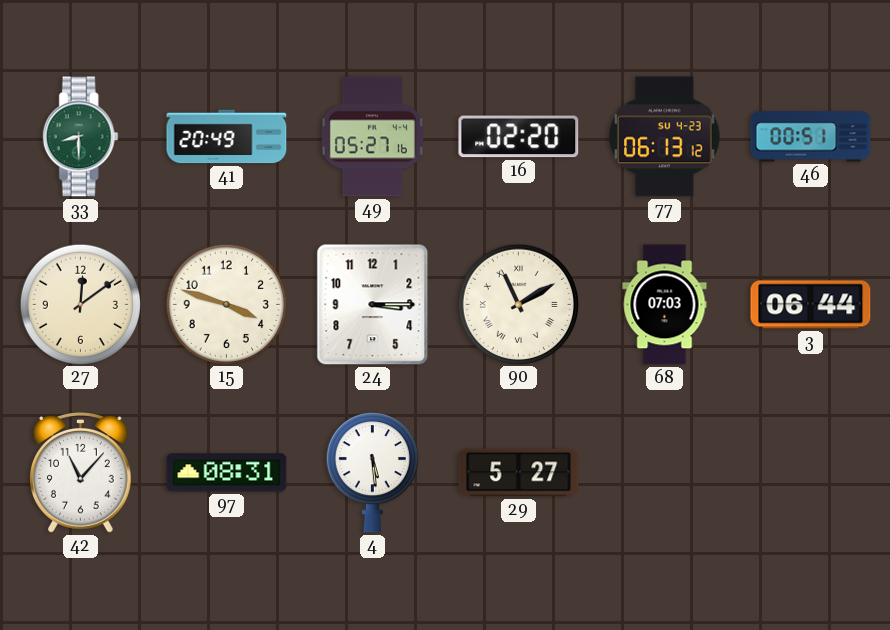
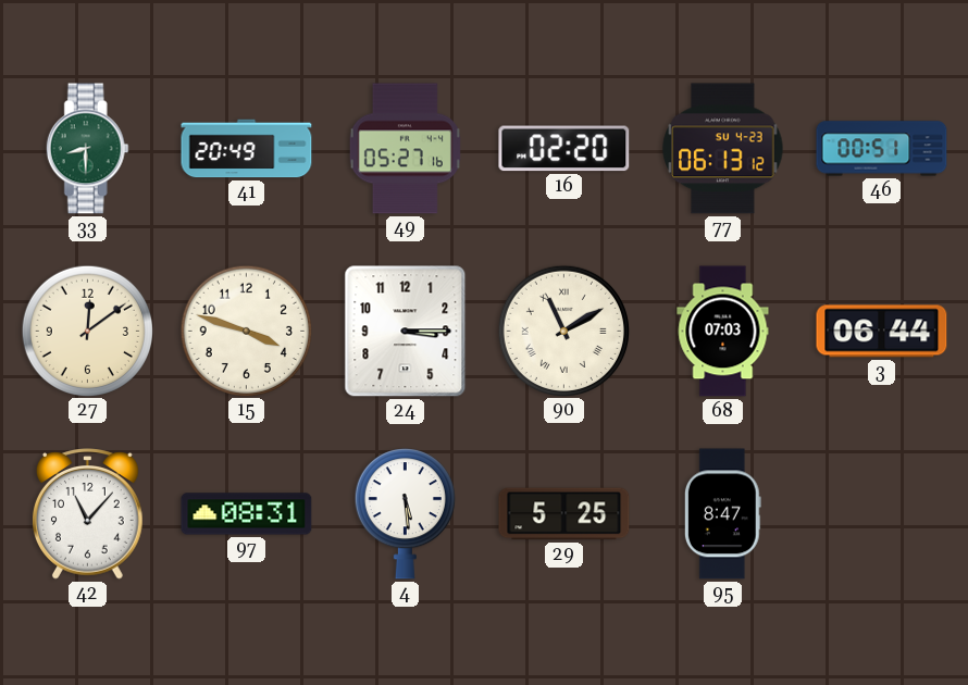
29: 5:27 -> 5:25
95: none -> 8:47
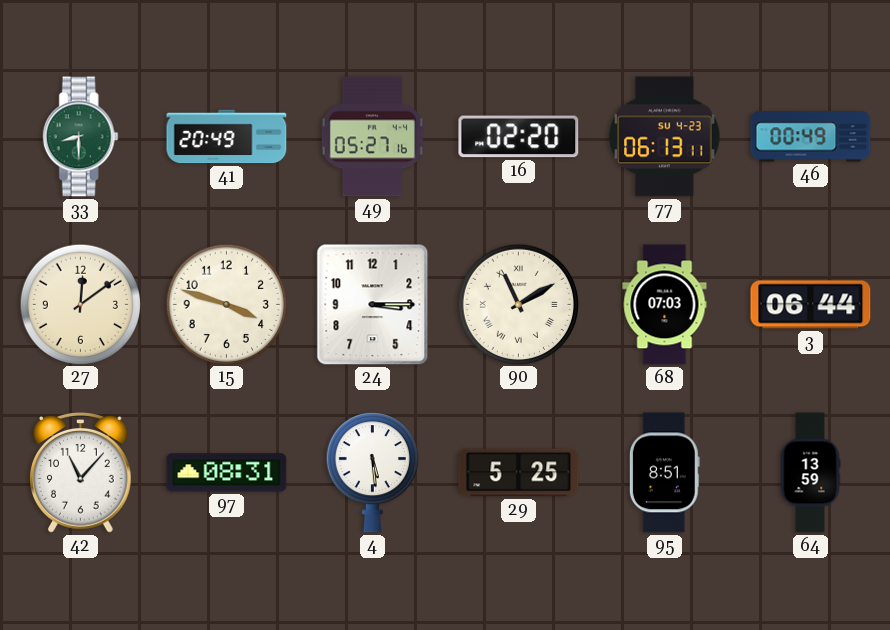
77: 06:13:12 -> 06:13:11
46: 00:51 -> 00:49
95: 8:47 -> 8:51
64: none -> 13:59
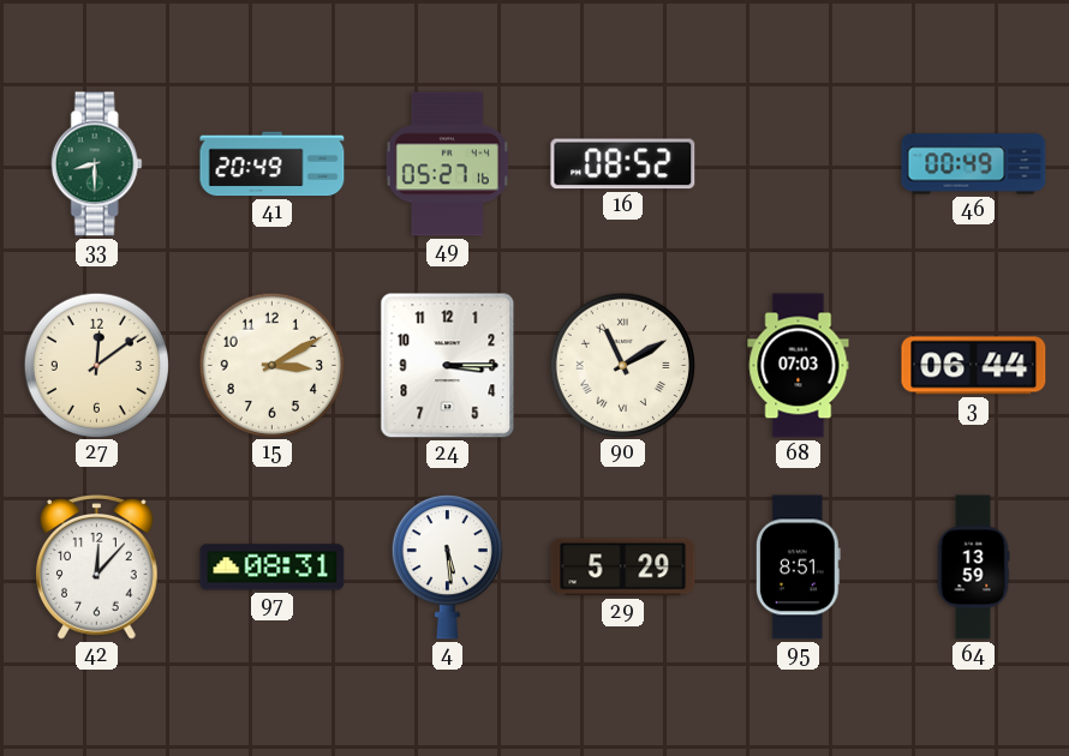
16: 02:20 -> 08:52
77: 06:13 -> none
15: 3:48 -> 3:10
42: 11:07 -> 12:07
29: 5:25 -> 5:29
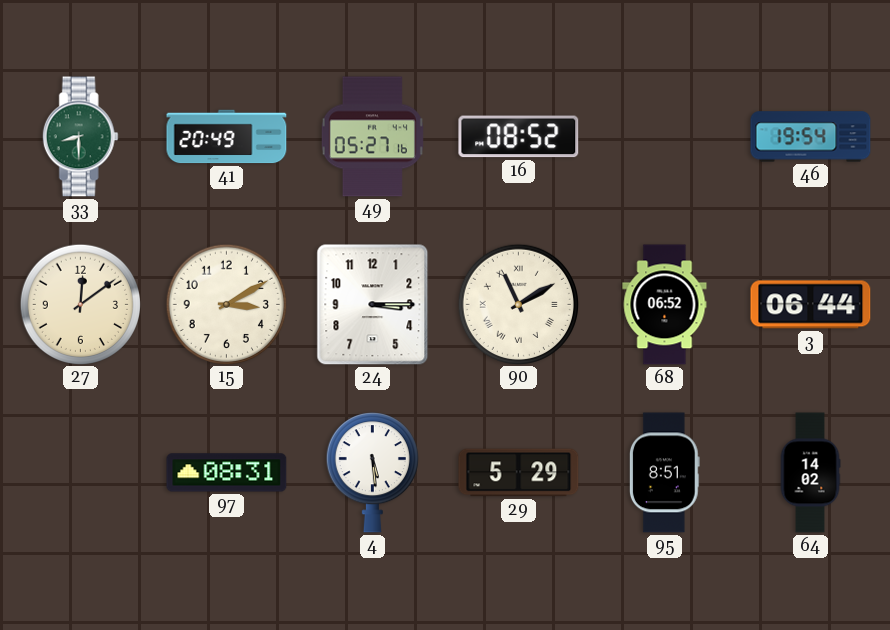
46: 00:49 -> 19:54
68: 07:03 -> 06:52
42: 12:07 -> none
64: 13:59 -> 14:02
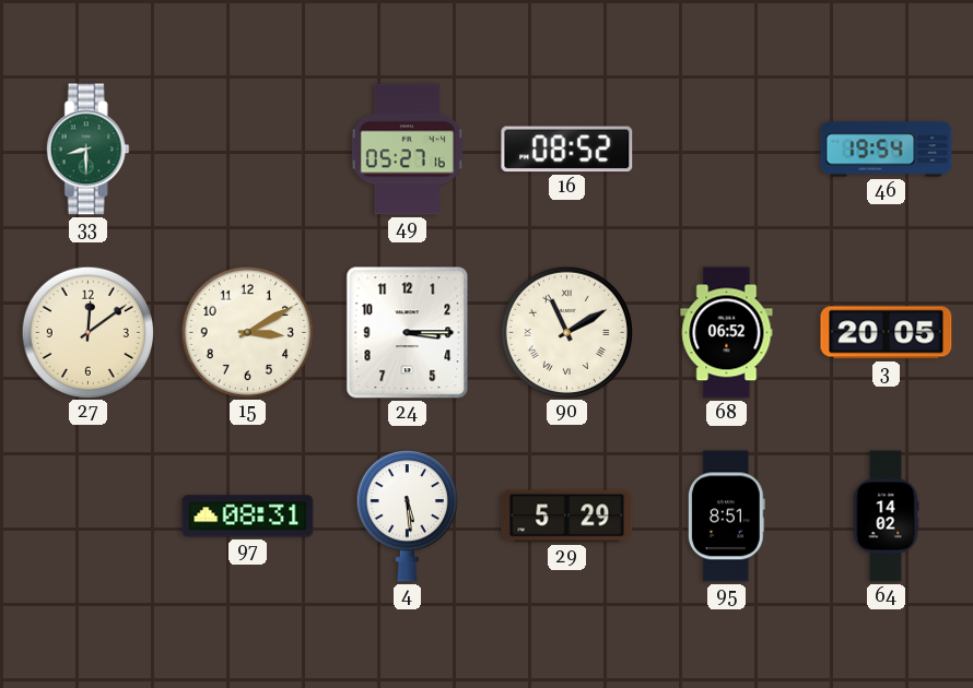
41: 20:49 -> none
3: 06:44 -> 20:05
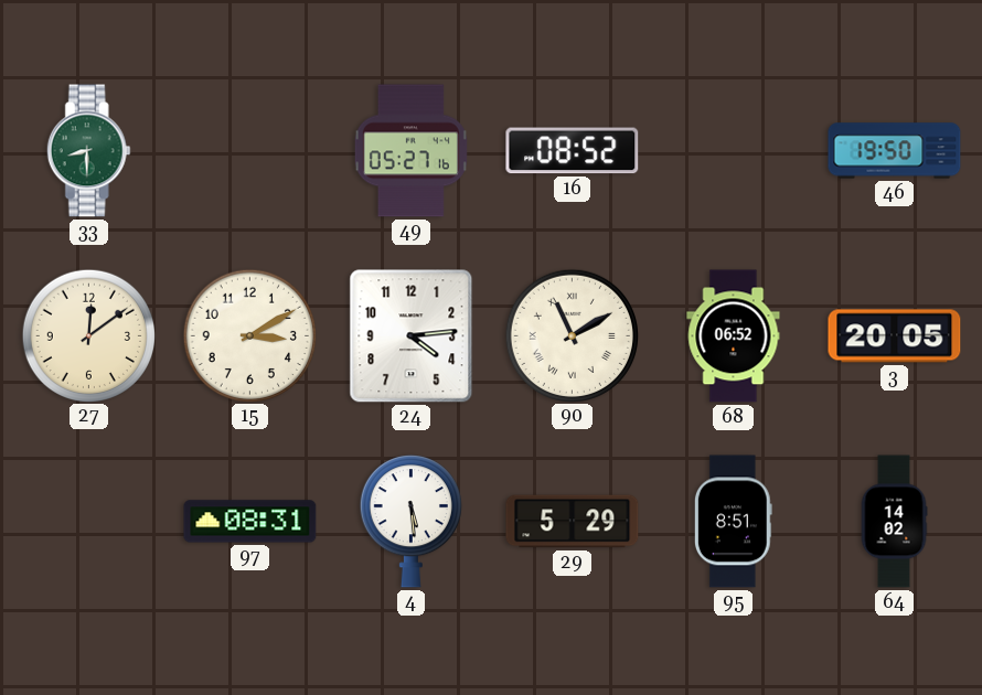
46: 19:54 -> 19:50
24: 3:15 -> 4:14
